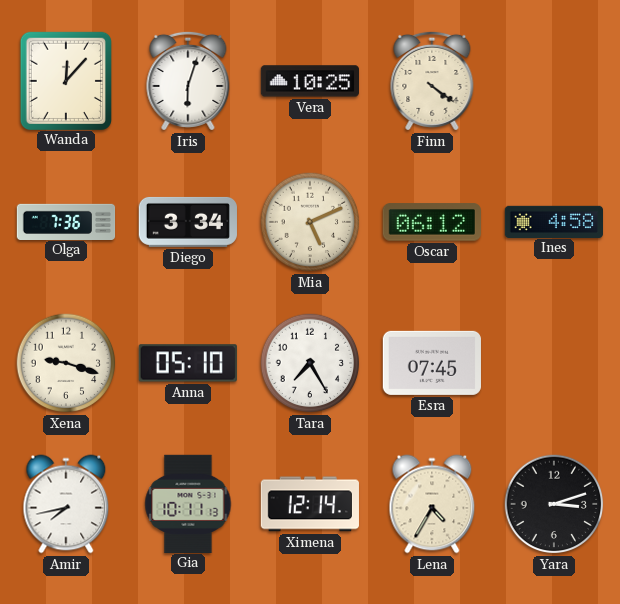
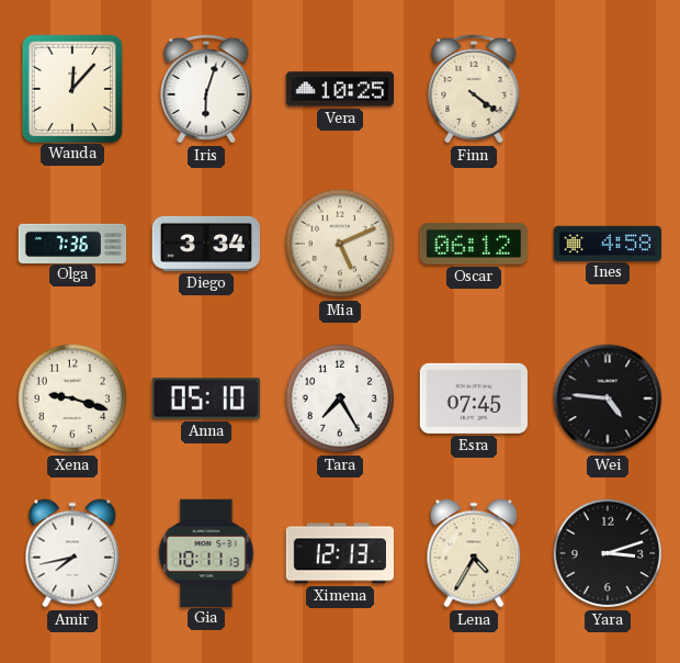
Wei: none -> 4:46
Ximena: 12:14 -> 12:13
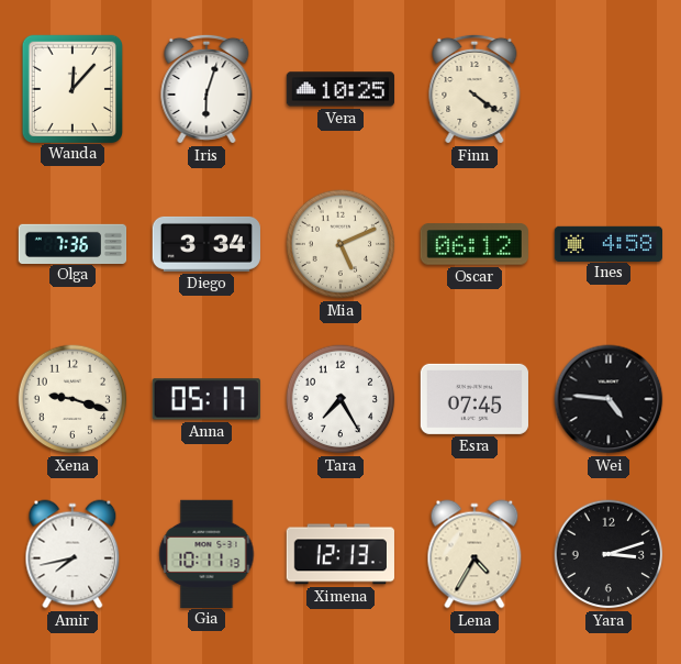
Anna: 05:10 -> 05:17
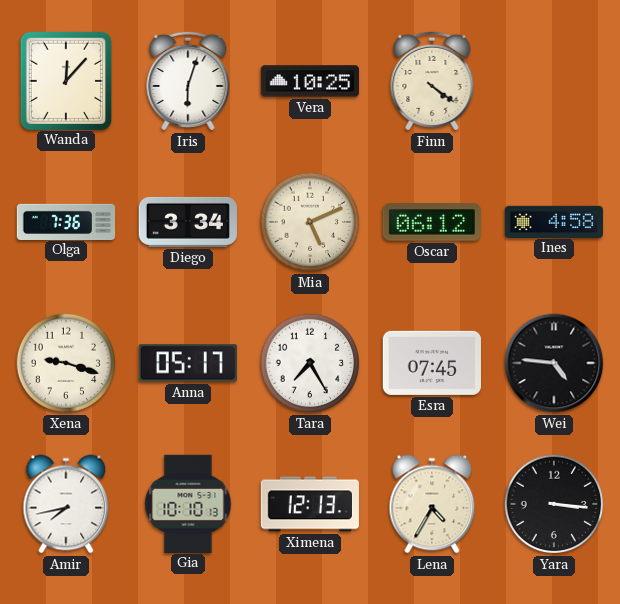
Gia: 10:11 -> 10:10
Yara: 3:12 -> 3:16
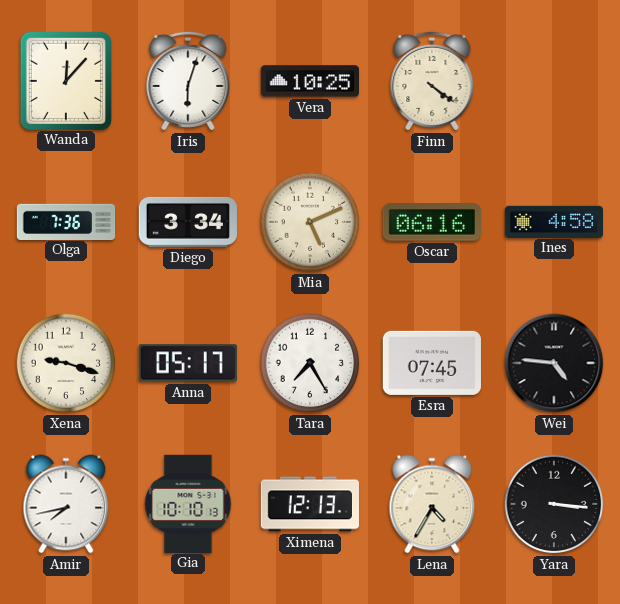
Oscar: 06:12 -> 06:16
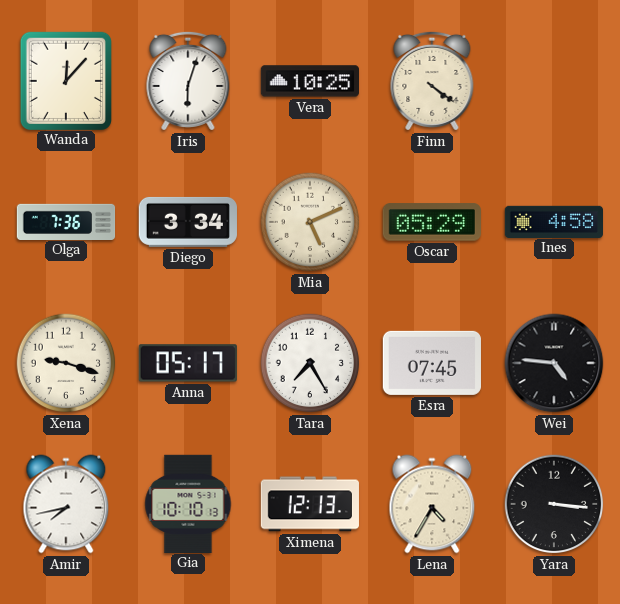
Oscar: 06:16 -> 05:29
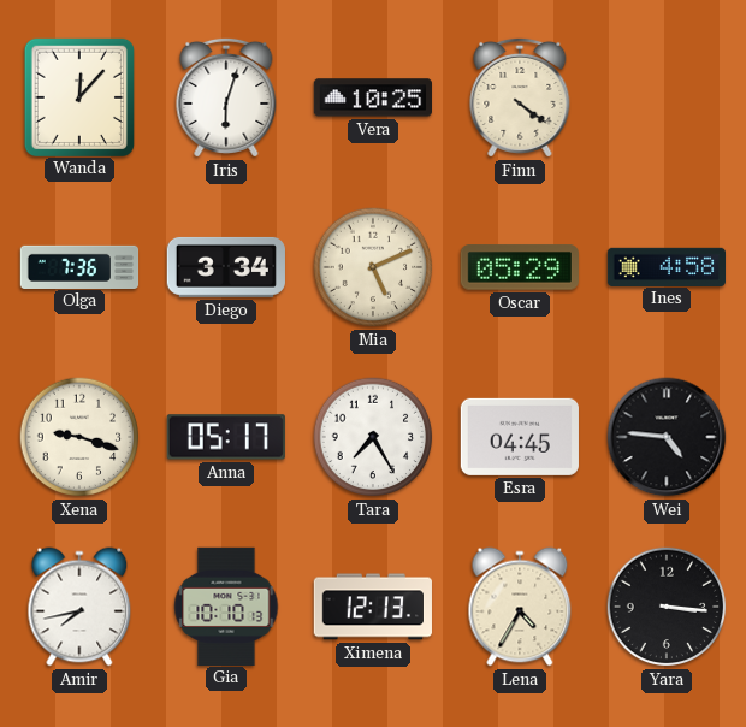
Esra: 07:45 -> 04:45
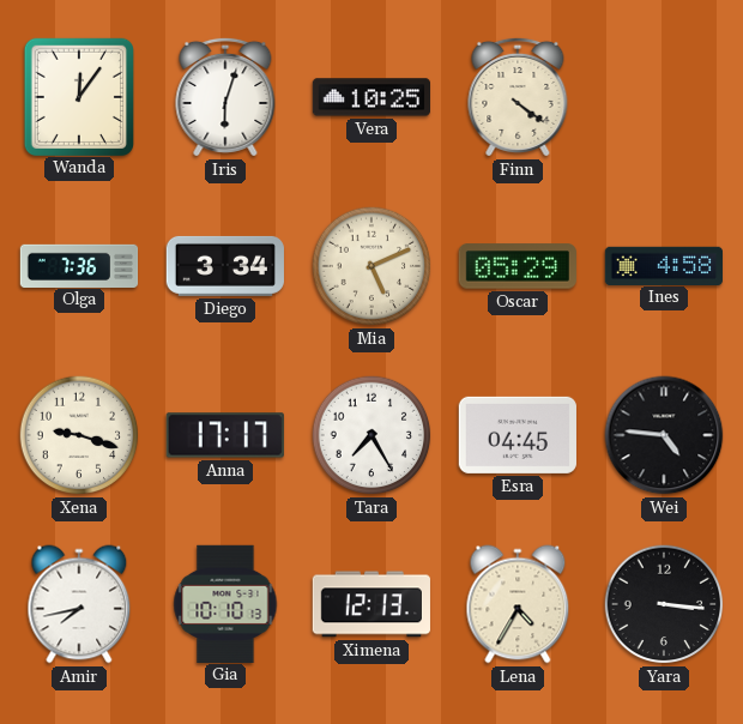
Wanda: 12:07 -> 12:06
Anna: 05:17 -> 17:17
